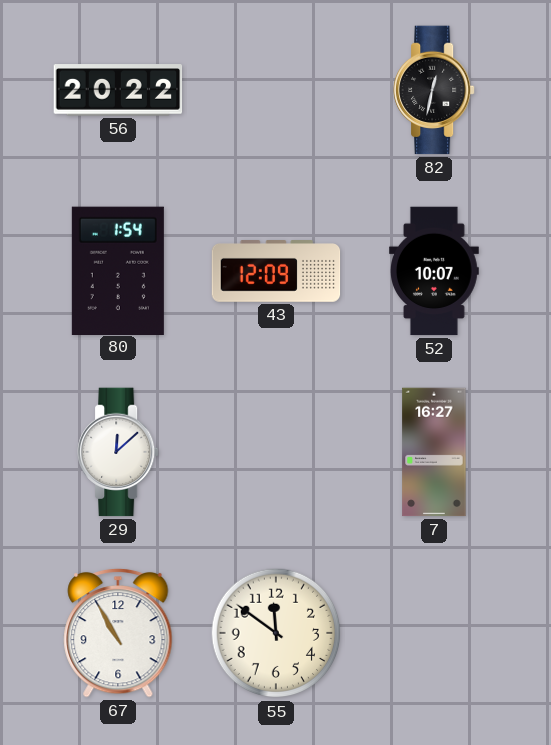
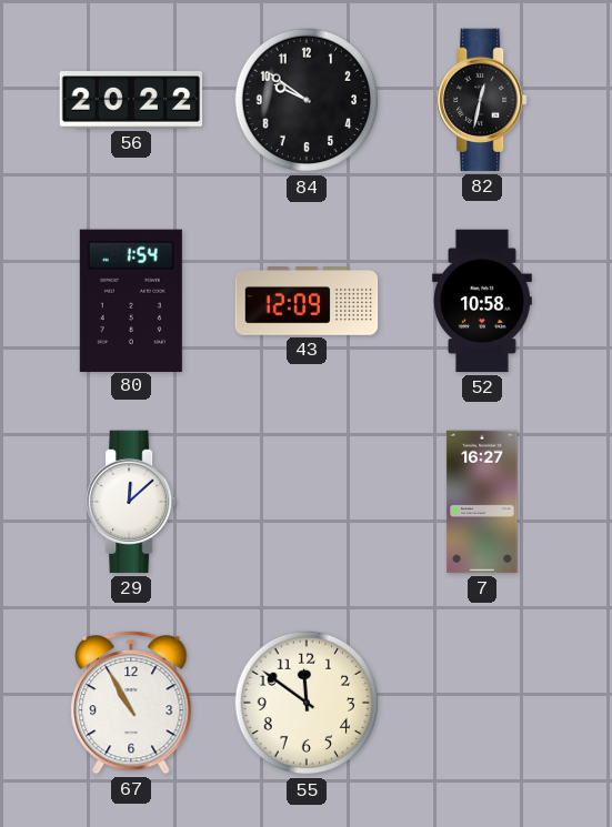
84: none -> 9:51
52: 10:07 -> 10:58
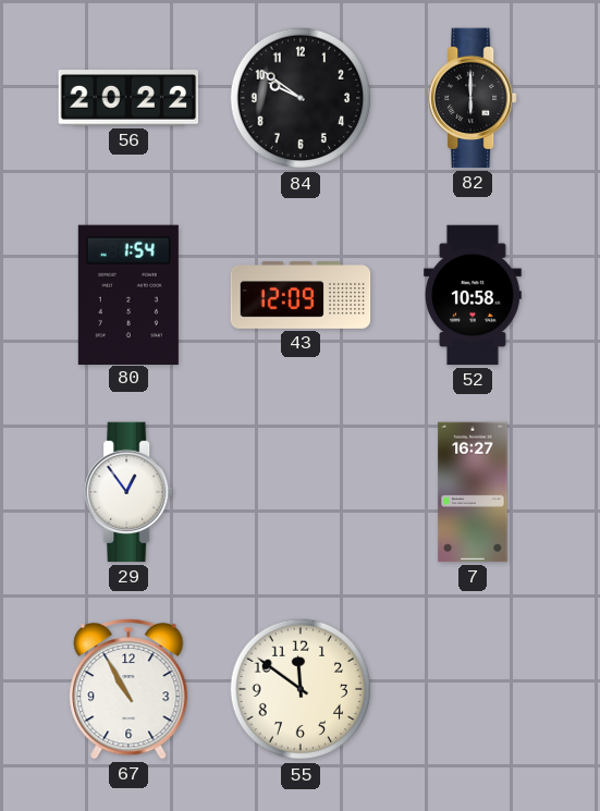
82: 12:32 -> 6:00
29: 12:08 -> 12:54
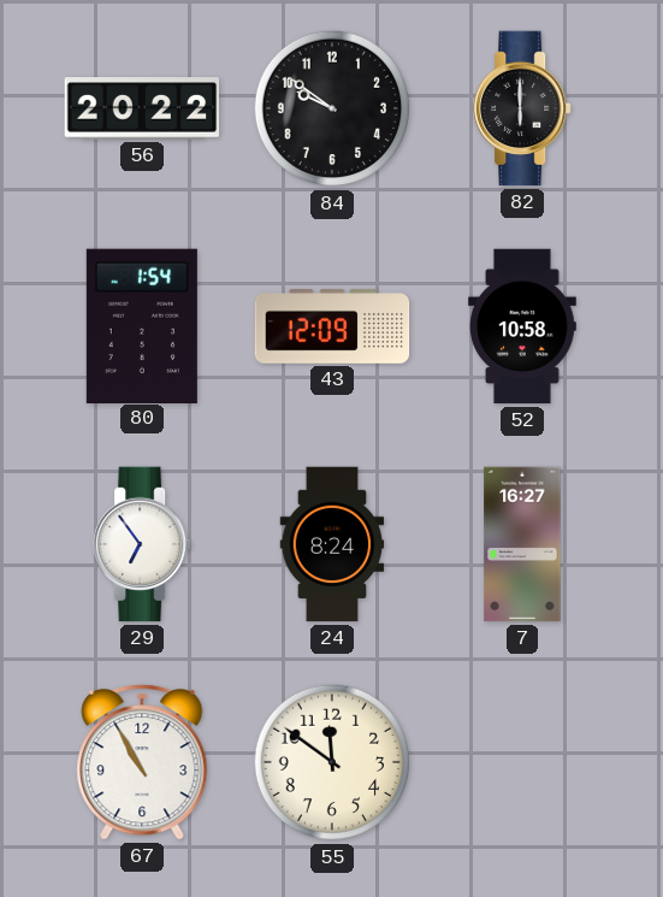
29: 12:54 -> 6:54
24: none -> 8:24
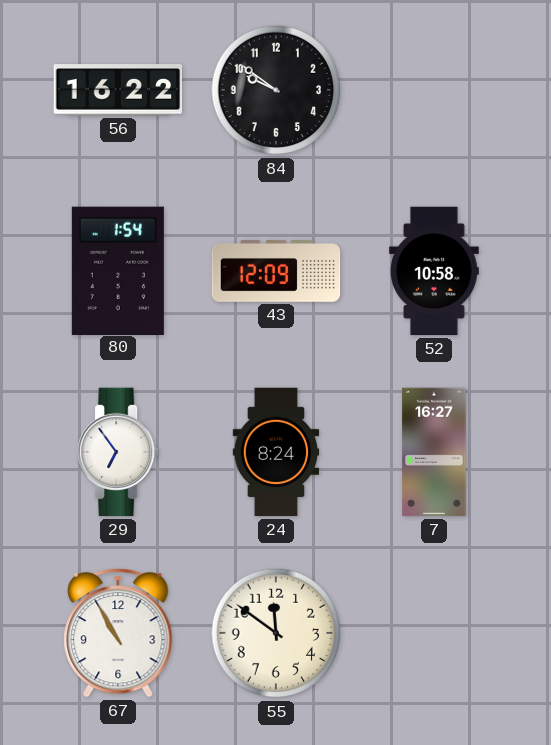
56: 20:22 -> 16:22
82: 6:00 -> none
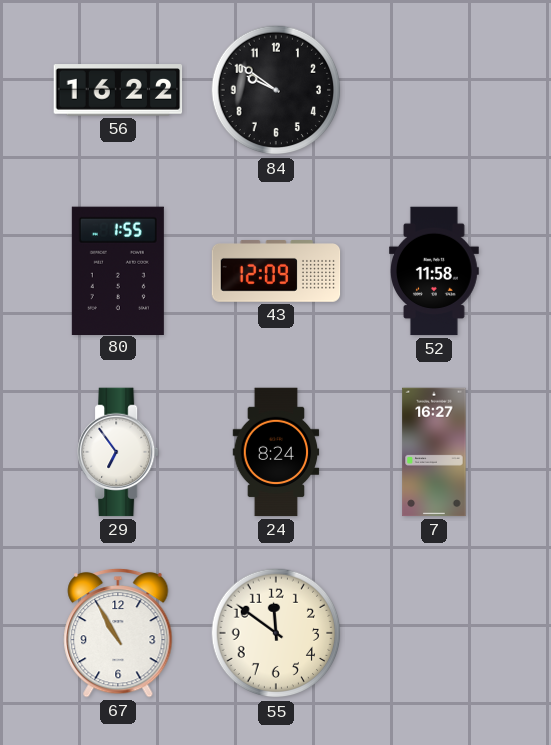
80: 1:54 -> 1:55
52: 10:58 -> 11:58
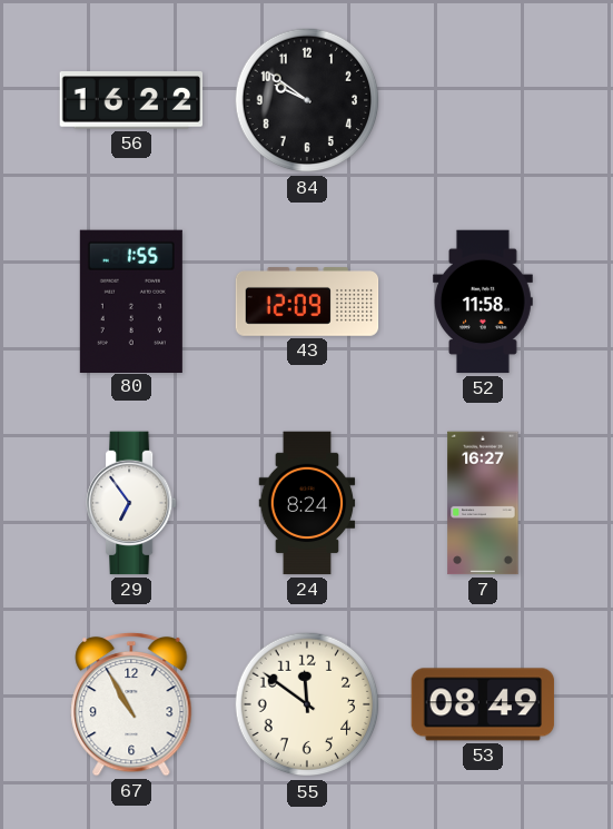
53: none -> 08:49
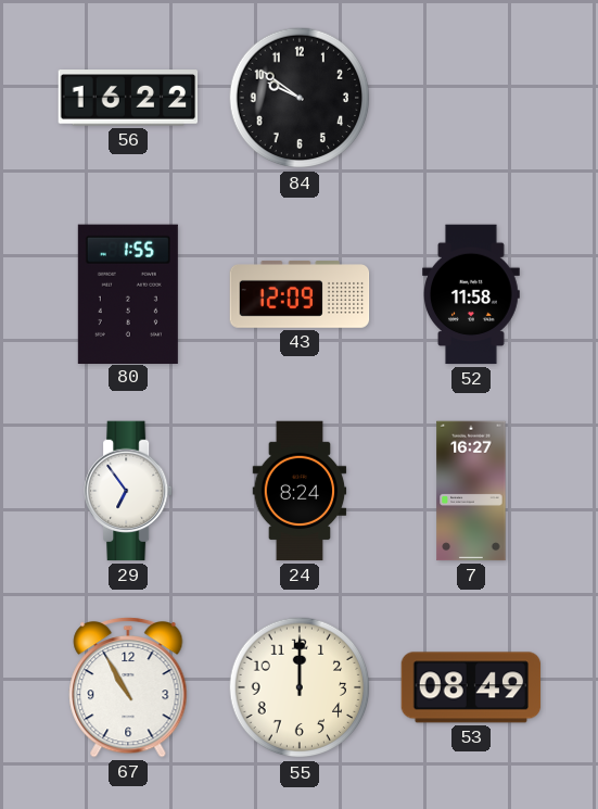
55: 11:51 -> 12:00
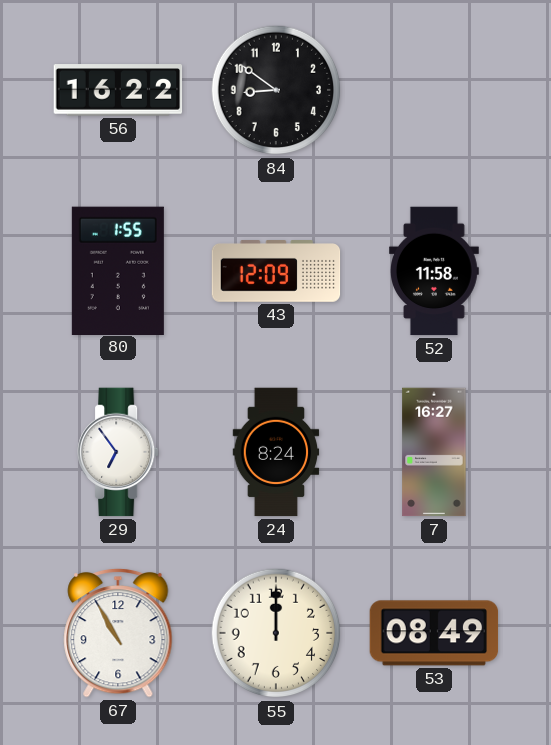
84: 9:51 -> 8:51
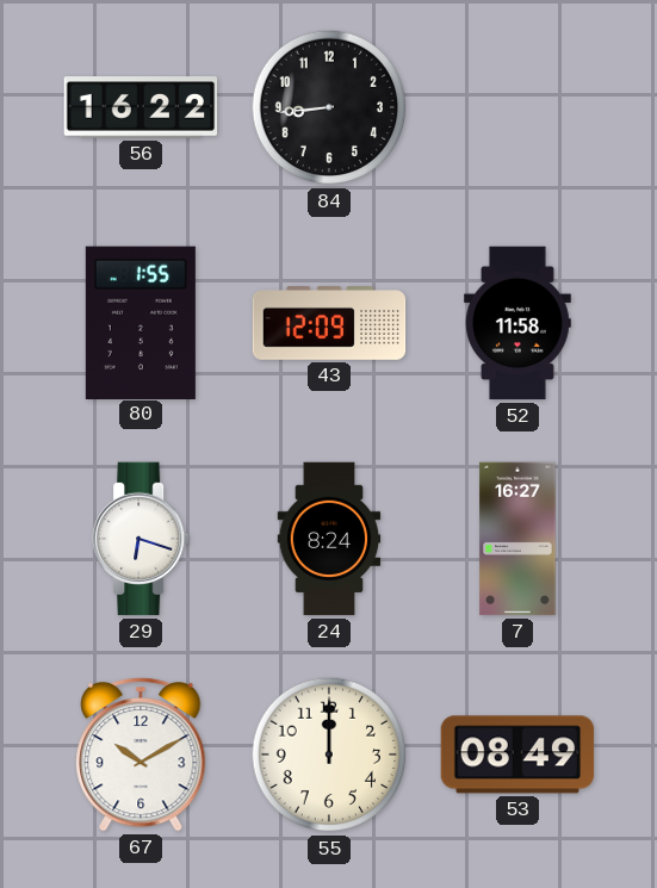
84: 8:51 -> 8:44
29: 6:54 -> 6:18
67: 10:55 -> 10:10
